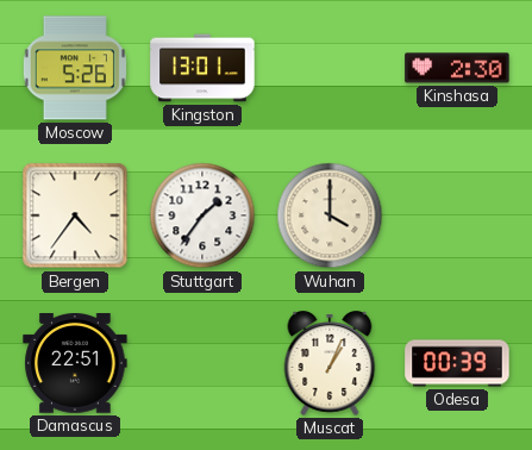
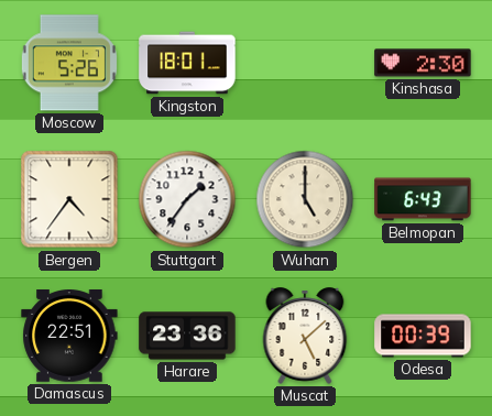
Kingston: 13:01 -> 18:01
Wuhan: 4:00 -> 5:00
Belmopan: none -> 6:43
Harare: none -> 23:36
Muscat: 1:04 -> 5:08
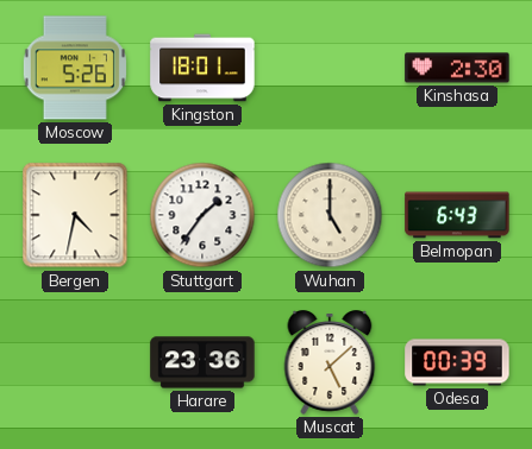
Bergen: 4:36 -> 4:32
Damascus: 22:51 -> none
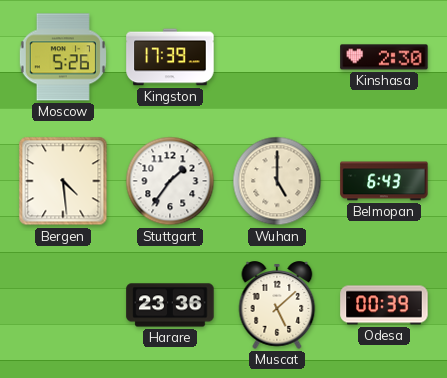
Kingston: 18:01 -> 17:39
Bergen: 4:32 -> 4:29
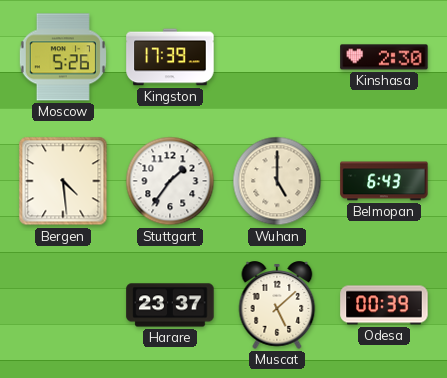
Harare: 23:36 -> 23:37
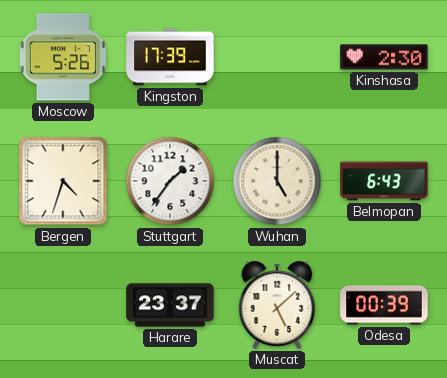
Bergen: 4:29 -> 4:33
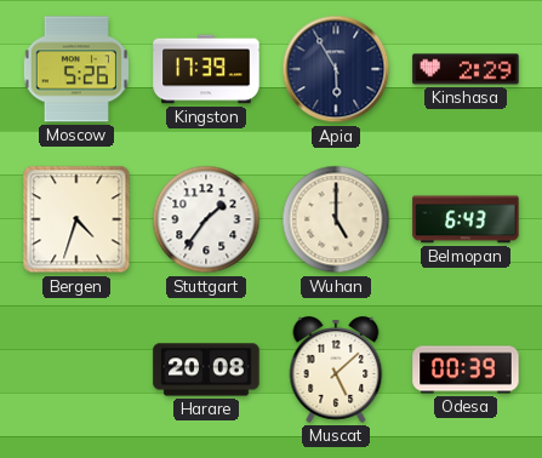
Apia: none -> 5:55
Kinshasa: 2:30 -> 2:29
Harare: 23:37 -> 20:08
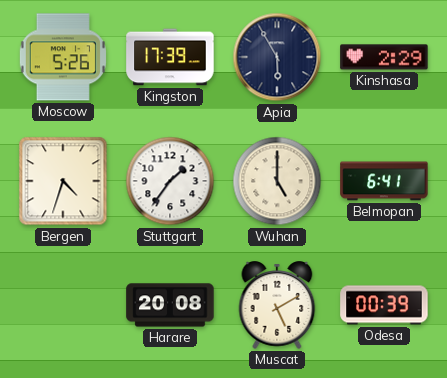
Belmopan: 6:43 -> 6:41
Muscat: 5:08 -> 5:10
